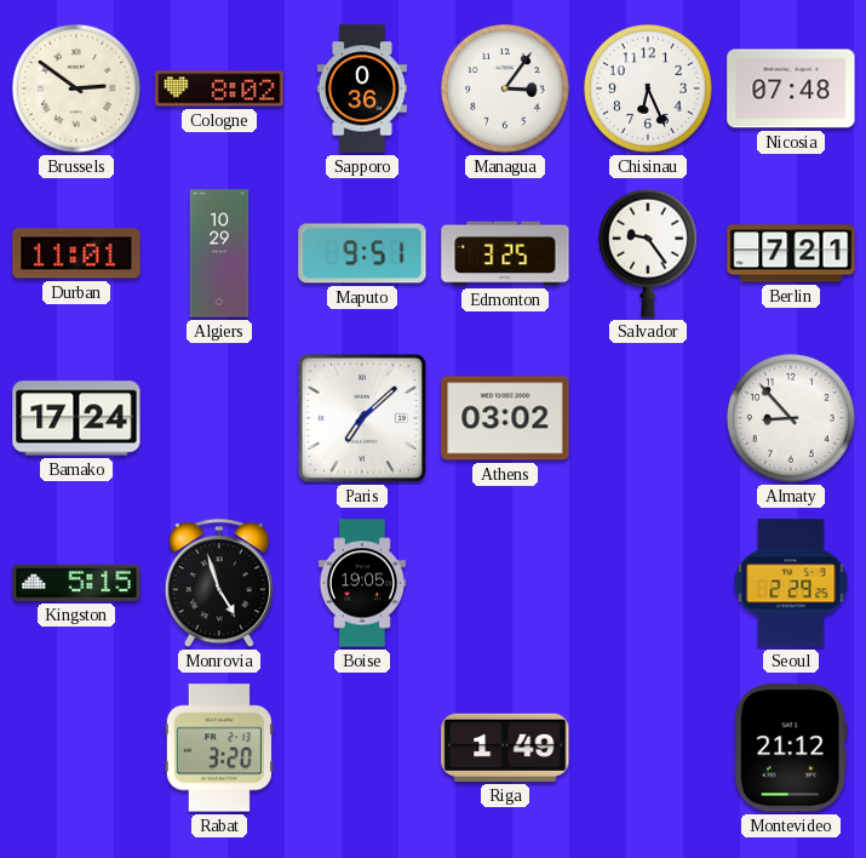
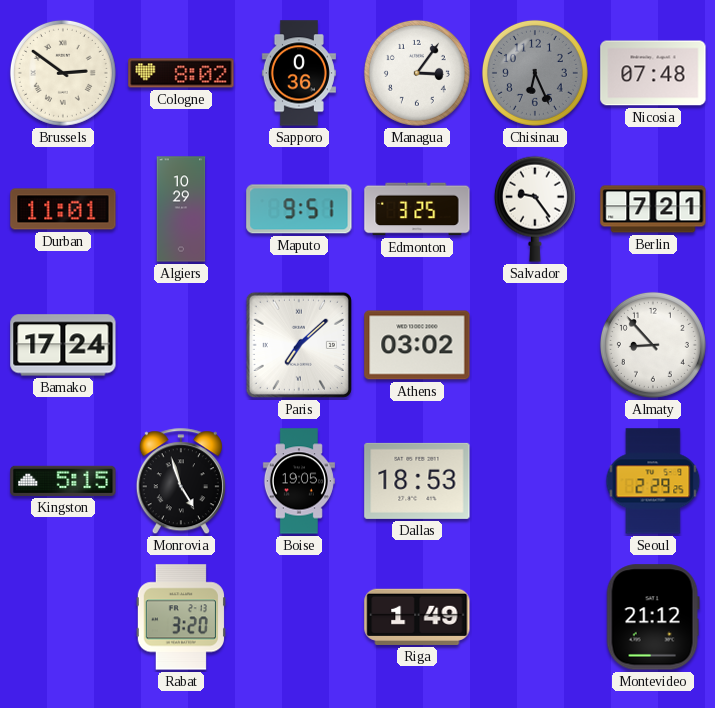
Chisinau dial: white -> grey
Dallas: none -> 18:53
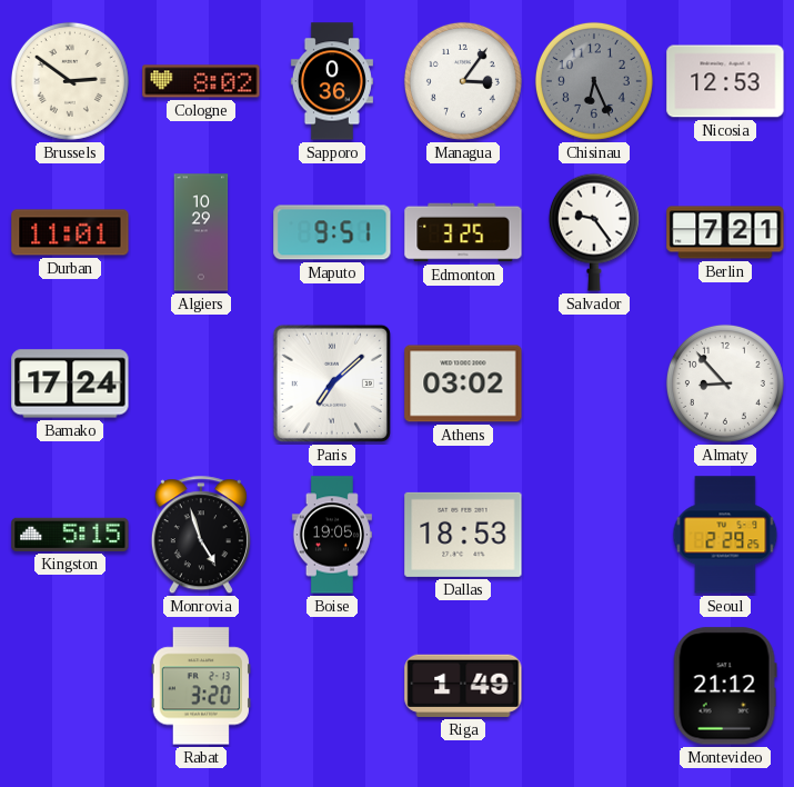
Nicosia: 07:48 -> 12:53
